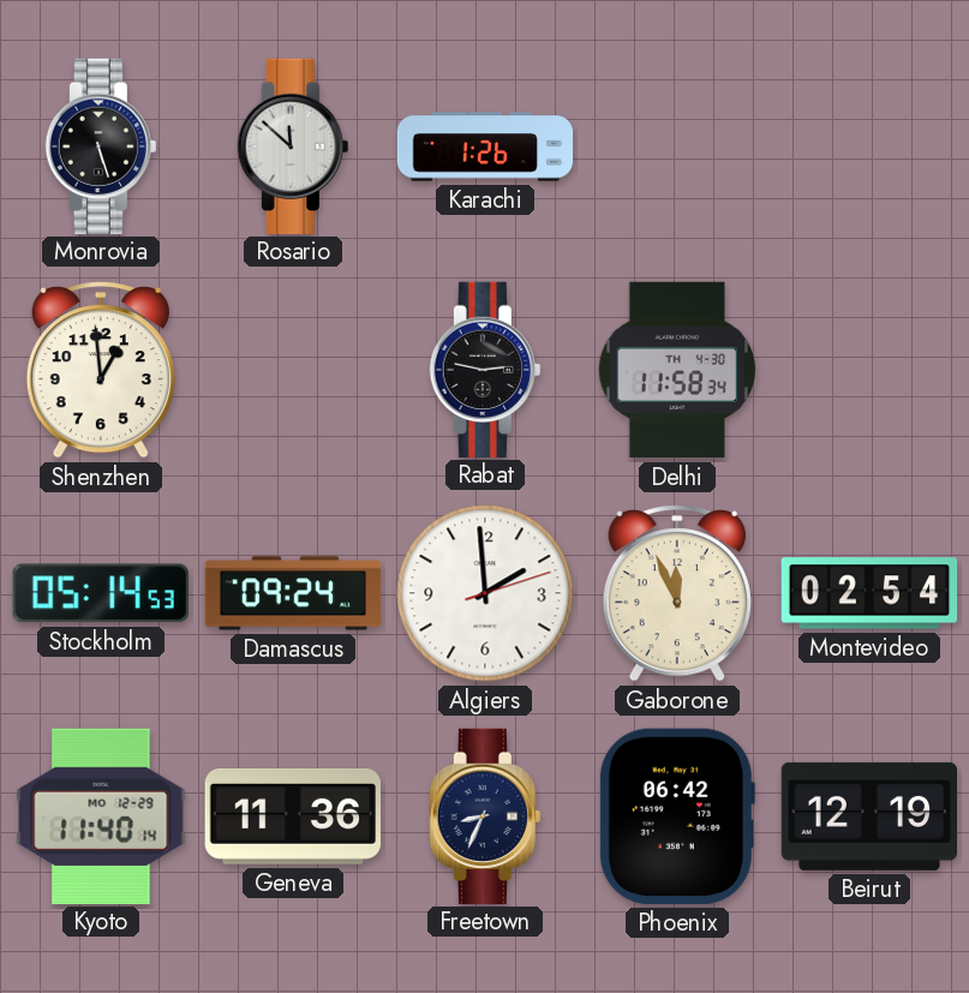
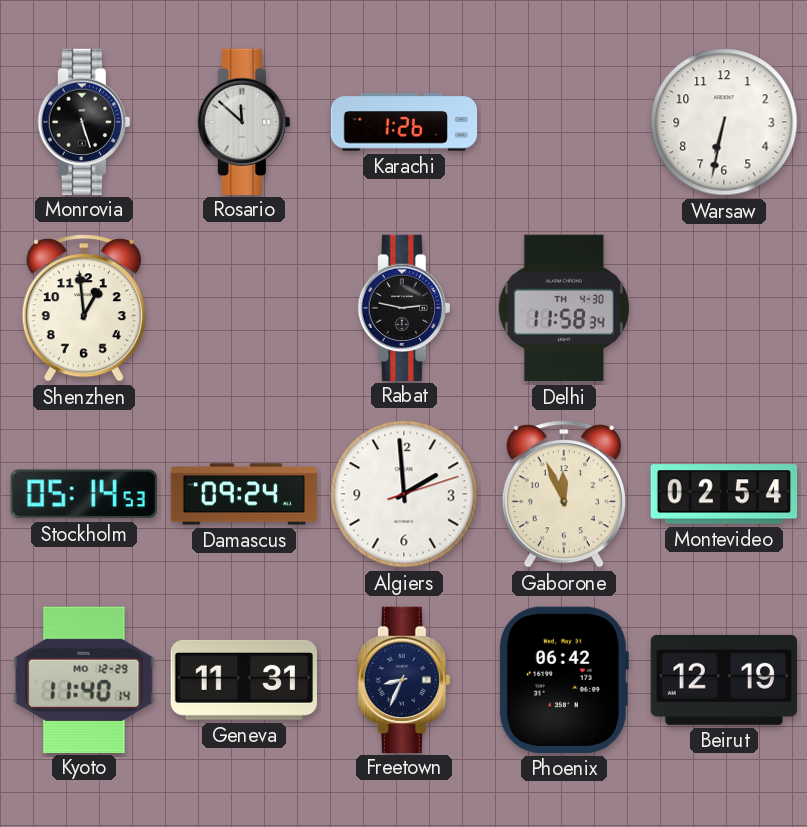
Warsaw: none -> 6:32
Geneva: 11:36 -> 11:31
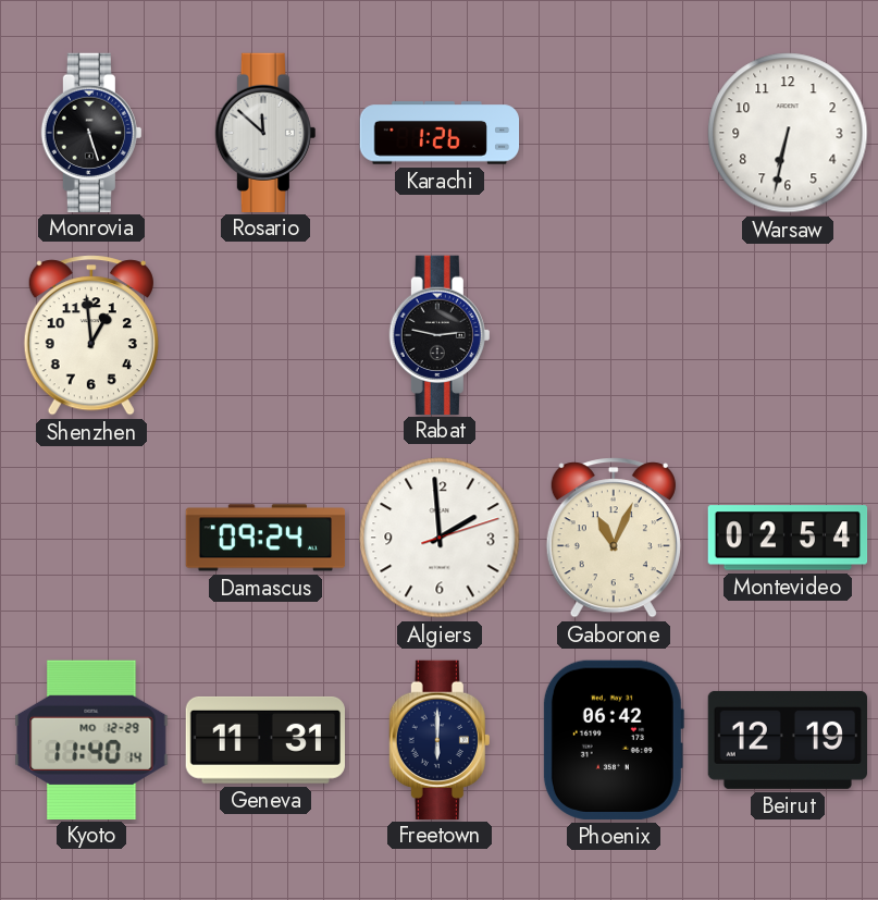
Delhi: 11:58 -> none
Stockholm: 05:14 -> none
Gaborone: 11:56 -> 11:04
Freetown: 8:34 -> 6:00
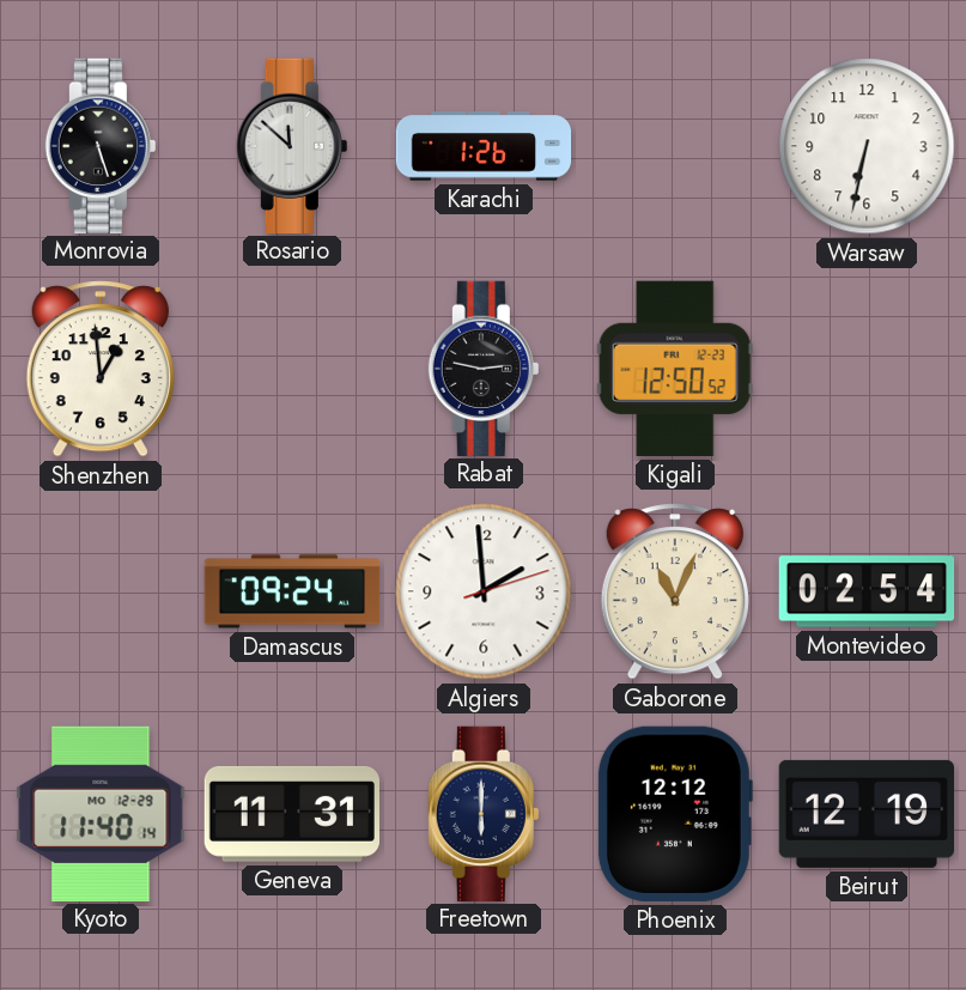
Kigali: none -> 12:50
Phoenix: 06:42 -> 12:12
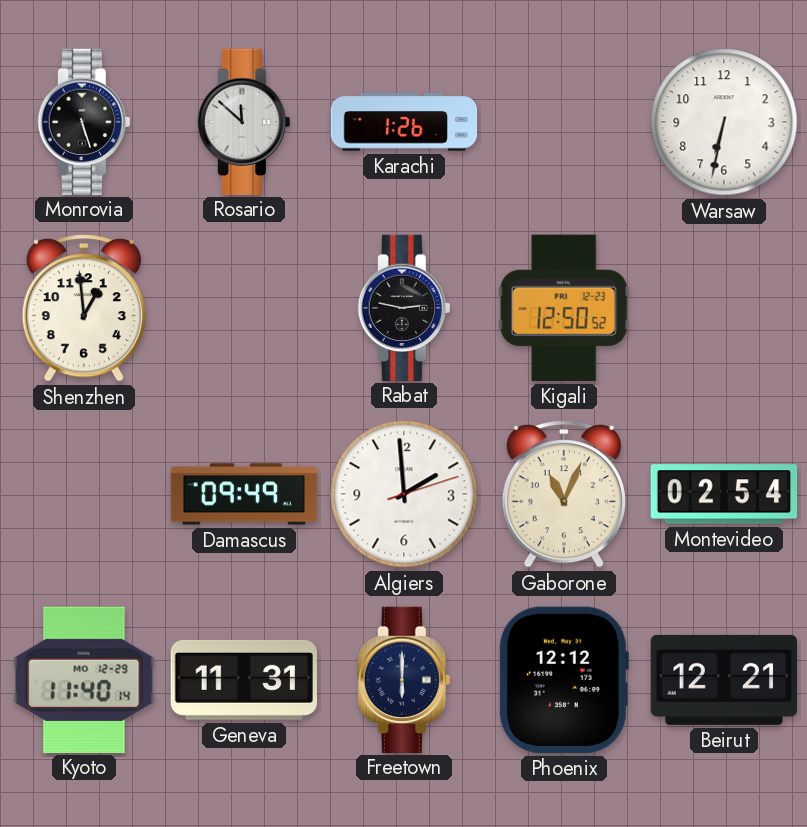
Damascus: 09:24 -> 09:49
Beirut: 12:19 -> 12:21
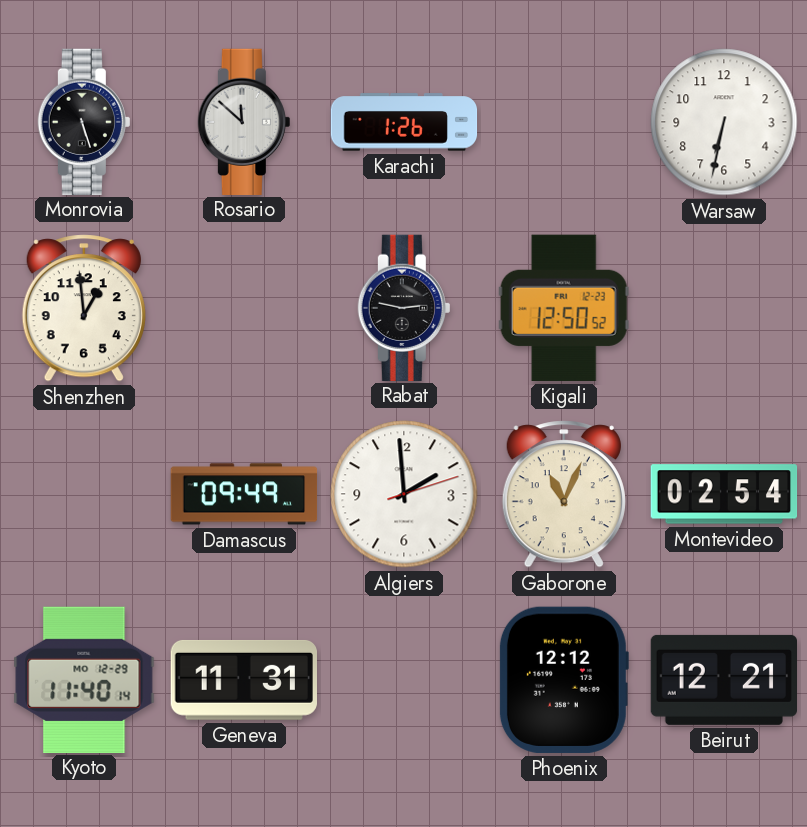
Freetown: 6:00 -> none
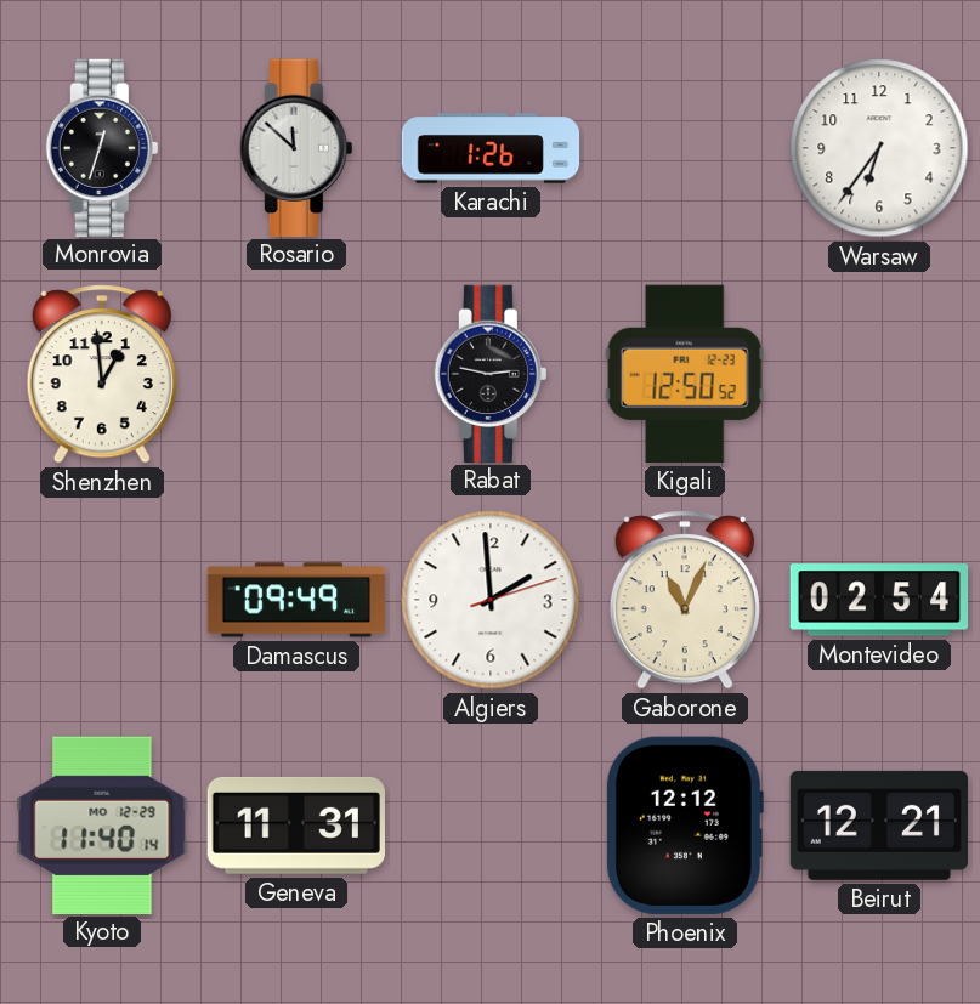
Monrovia: 5:27 -> 12:33
Warsaw: 6:32 -> 6:36
